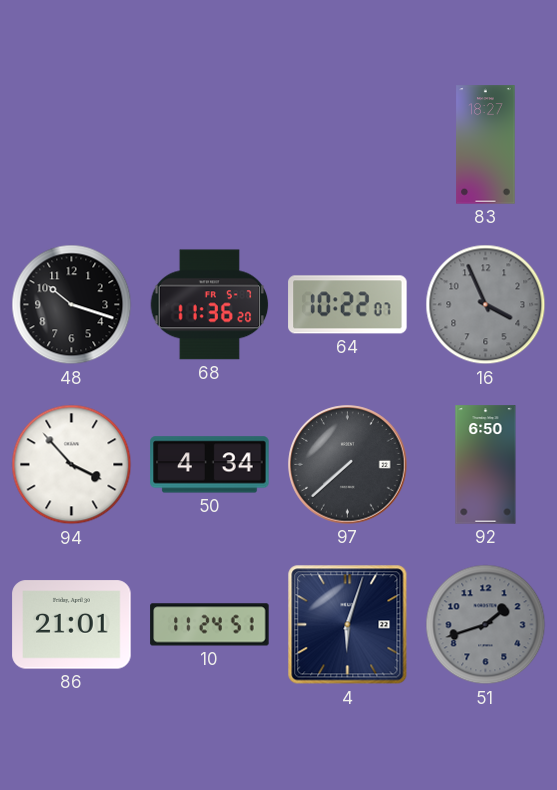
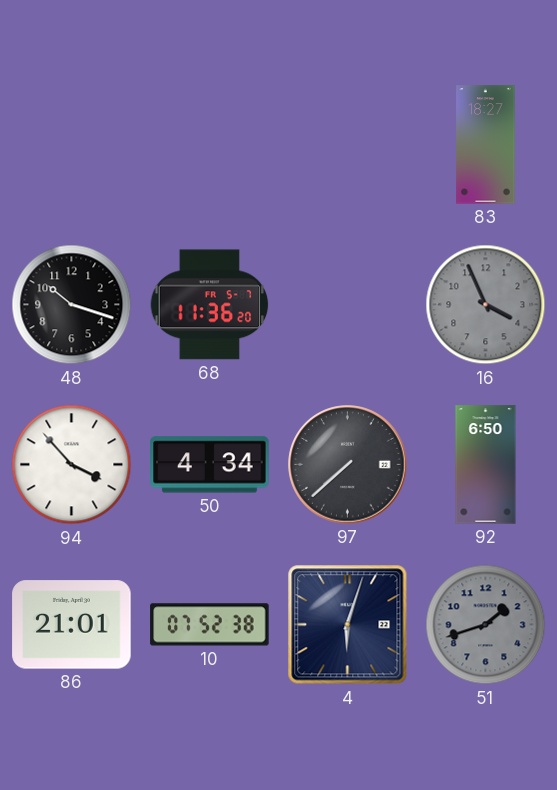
64: 10:22 -> none
10: 11:24 -> 07:52
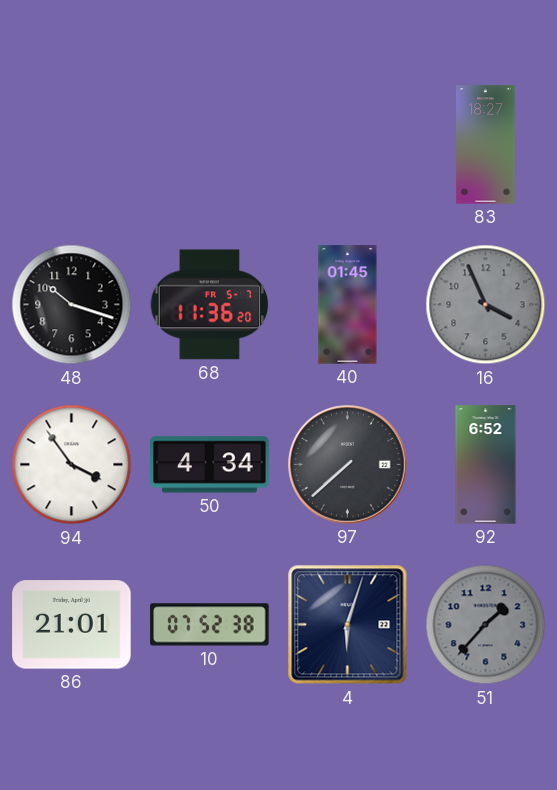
40: none -> 01:45
94: 3:53 -> 3:54
92: 6:50 -> 6:52
51: 1:42 -> 1:37
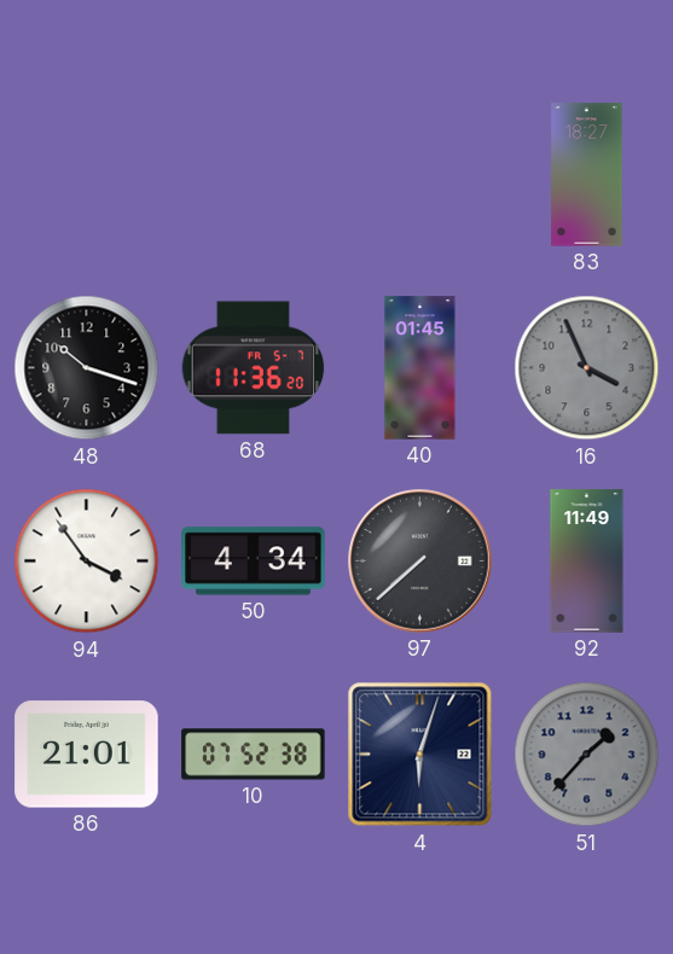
92: 6:52 -> 11:49
